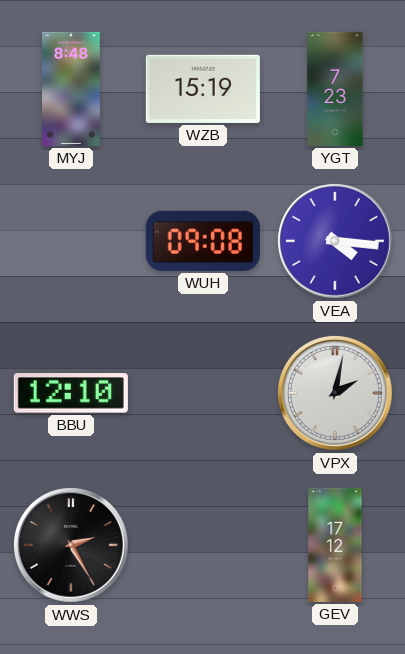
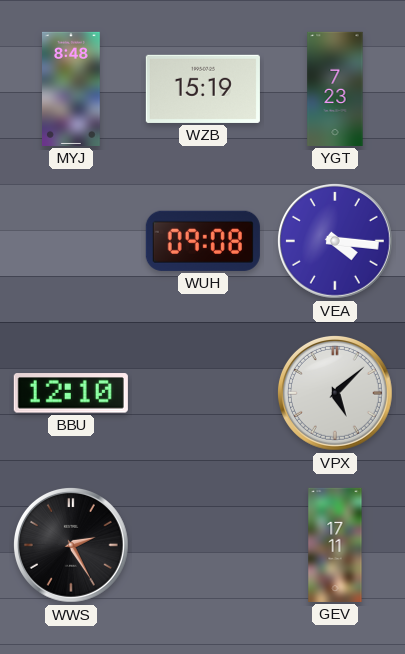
VPX: 2:02 -> 5:08
GEV: 17:12 -> 17:11
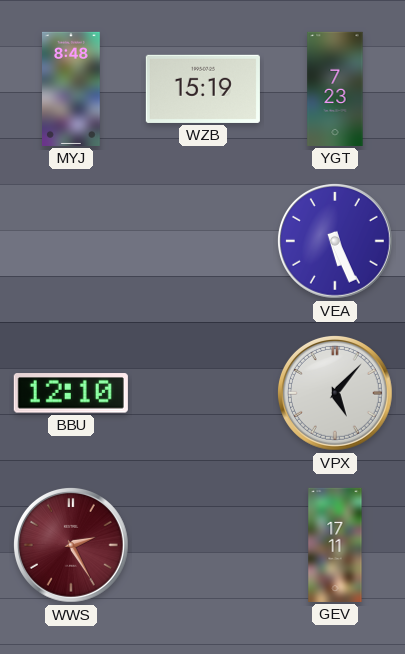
WUH: 09:08 -> none
VEA: 4:16 -> 5:26
VPX: 5:08 -> 5:07
WWS dial: black -> burgundy
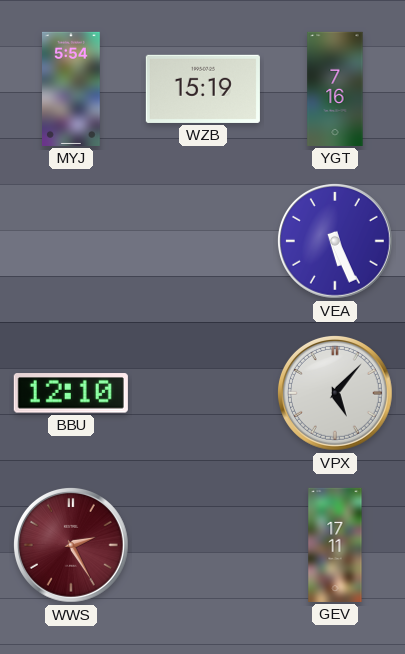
MYJ: 8:48 -> 5:54
YGT: 7:23 -> 7:16
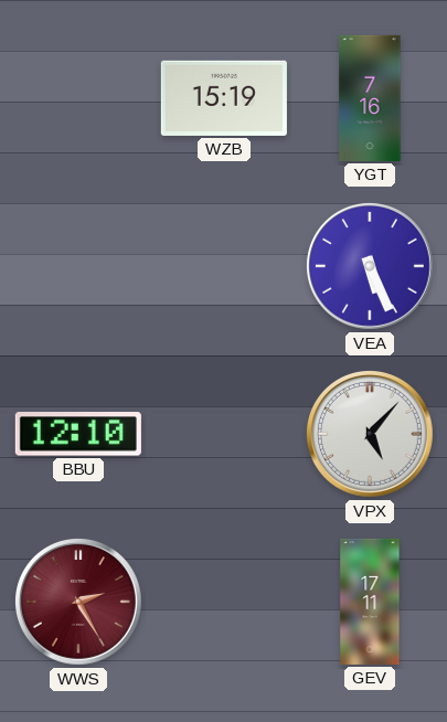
MYJ: 5:54 -> none
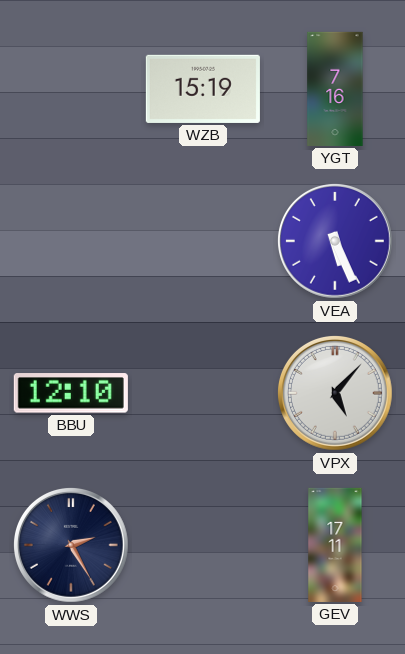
WWS dial: burgundy -> navy
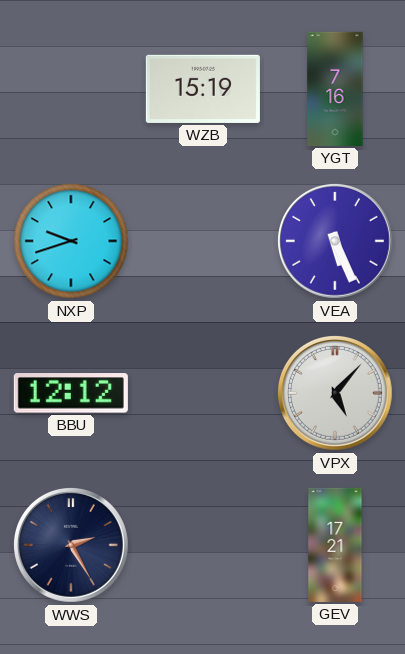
NXP: none -> 9:42
BBU: 12:10 -> 12:12
GEV: 17:11 -> 17:21
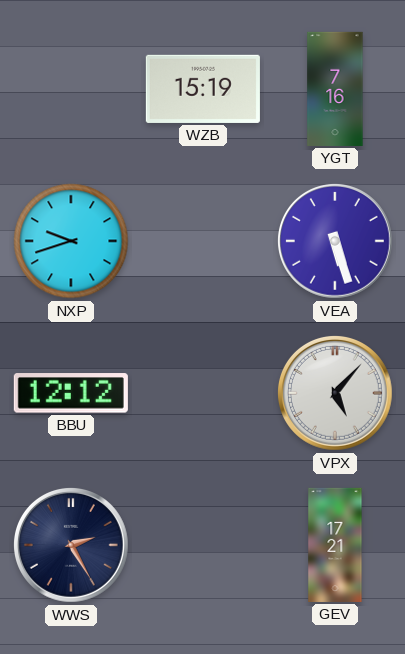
VEA: 5:26 -> 5:27
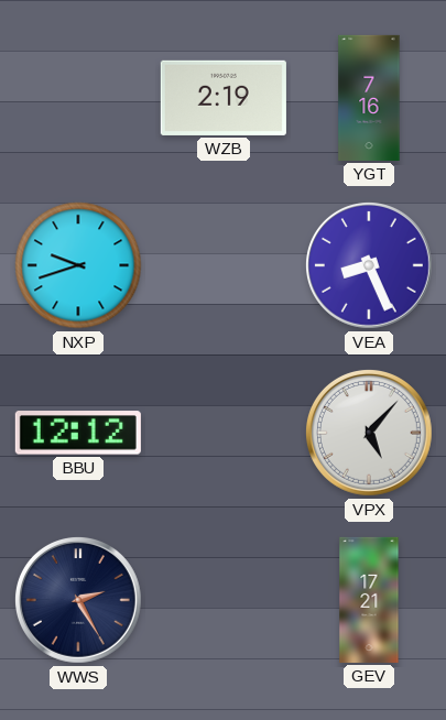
WZB: 15:19 -> 2:19
VEA: 5:27 -> 8:26
